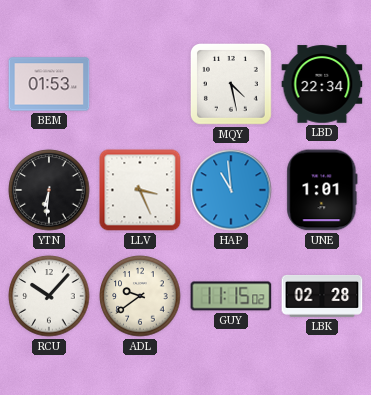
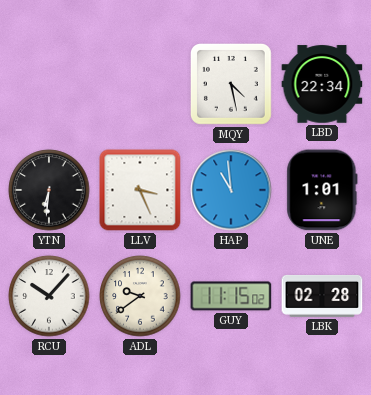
BEM: 01:53 -> none
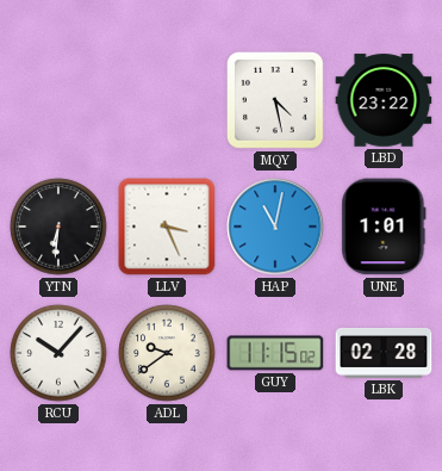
LBD: 22:34 -> 23:22
HAP: 10:59 -> 11:02
